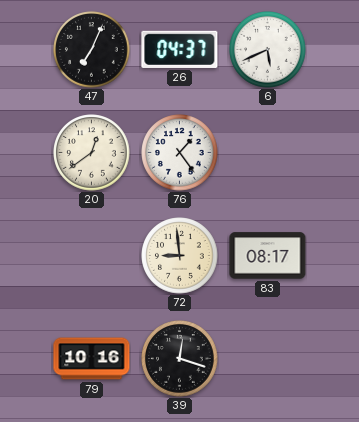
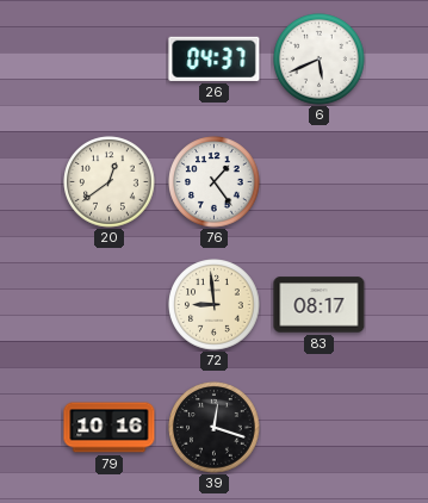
47: 7:04 -> none
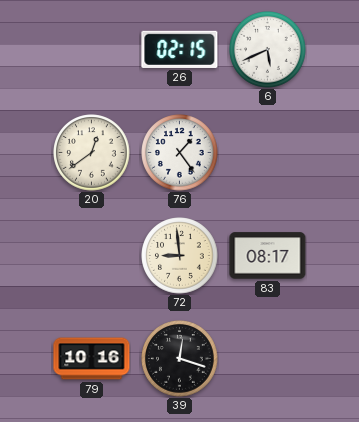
26: 04:37 -> 02:15
